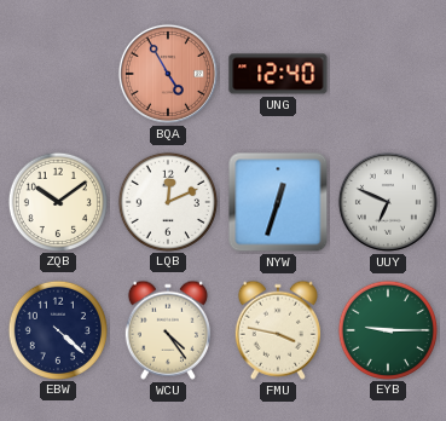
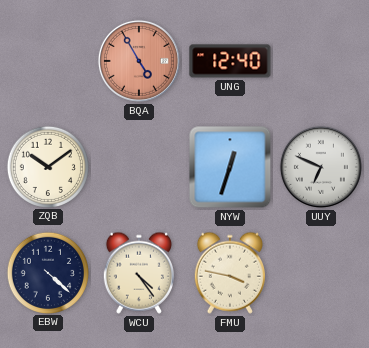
LQB: 12:11 -> none
EYB: 9:15 -> none
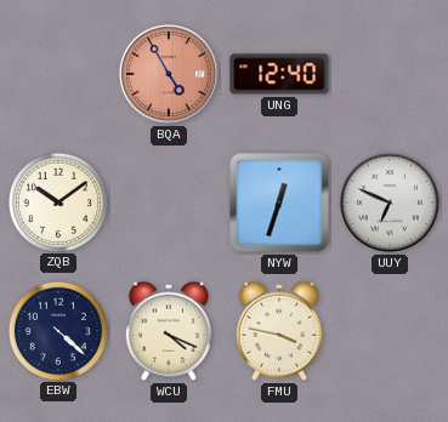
WCU: 4:24 -> 4:19
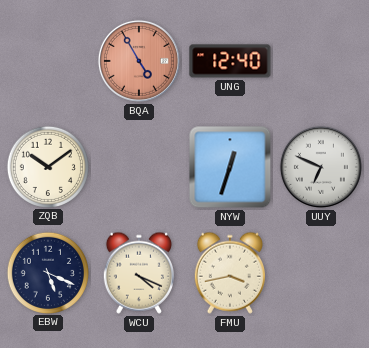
EBW: 4:22 -> 5:19
FMU: 3:47 -> 3:43
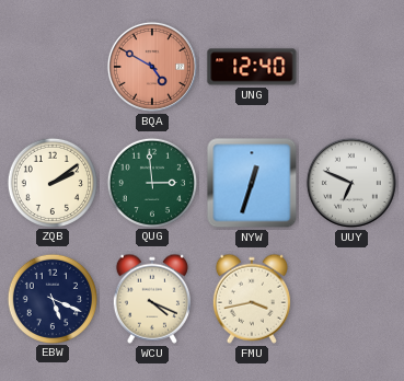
BQA: 4:55 -> 4:50
ZQB: 10:09 -> 2:09
QUG: none -> 2:59
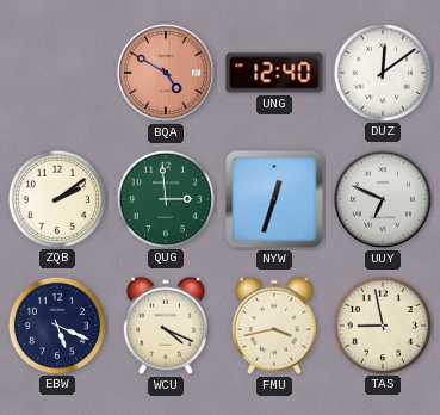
DUZ: none -> 12:09
TAS: none -> 8:58
